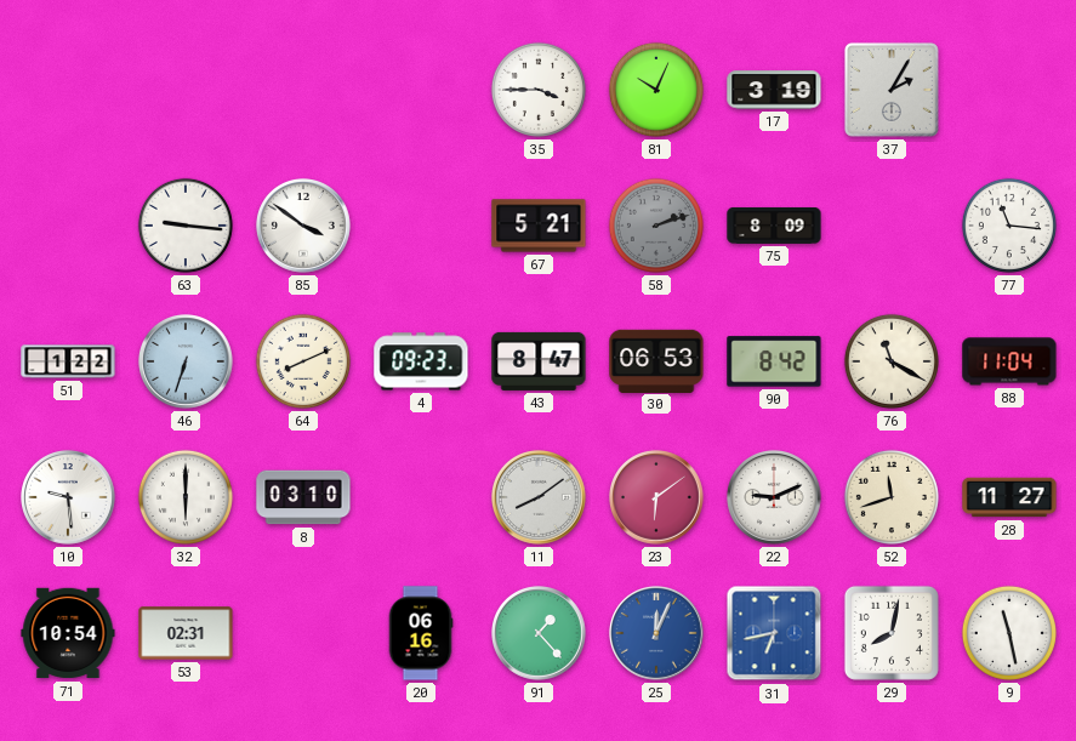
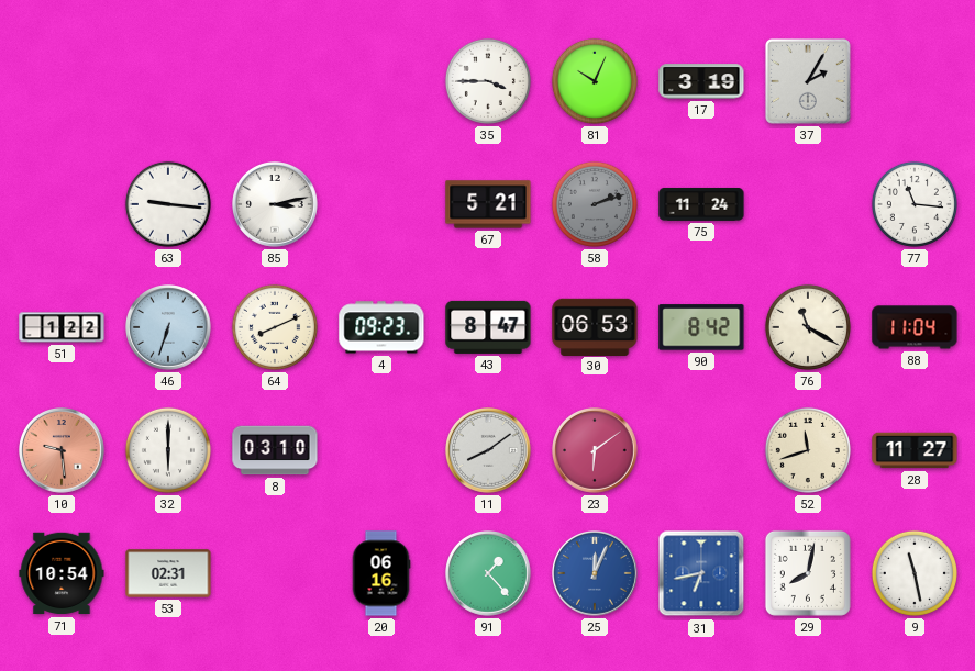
85: 3:51 -> 3:13
75: 8:09 -> 11:24
10 dial: white -> salmon
22: 9:11 -> none
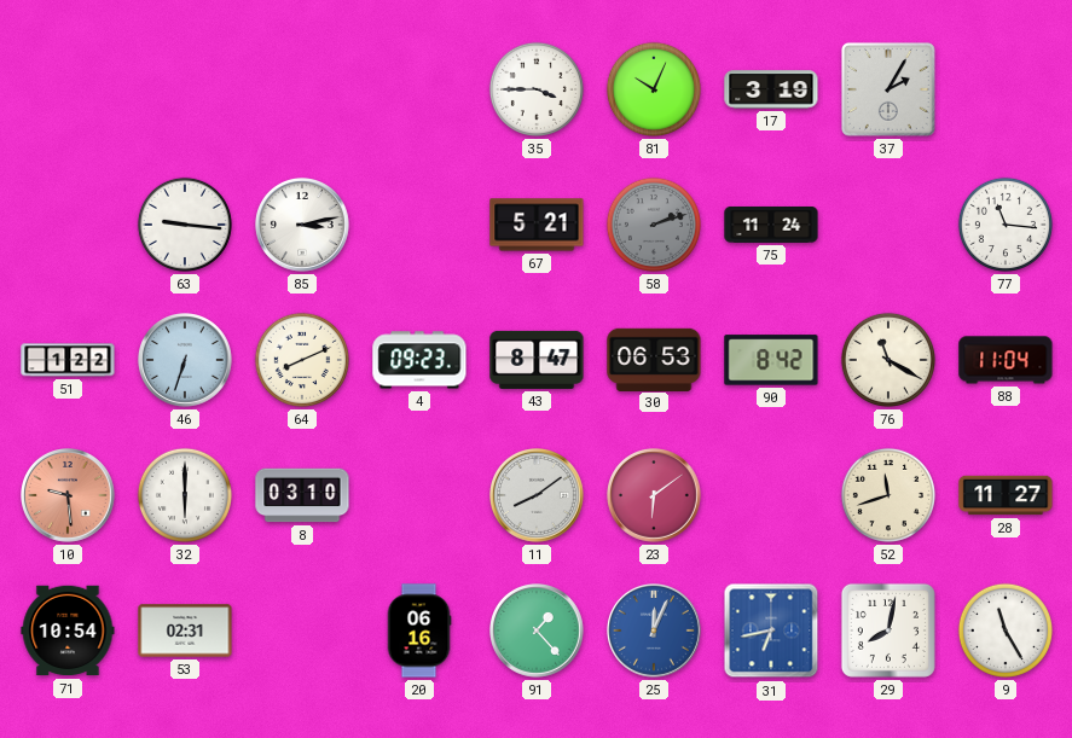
9: 11:28 -> 11:25
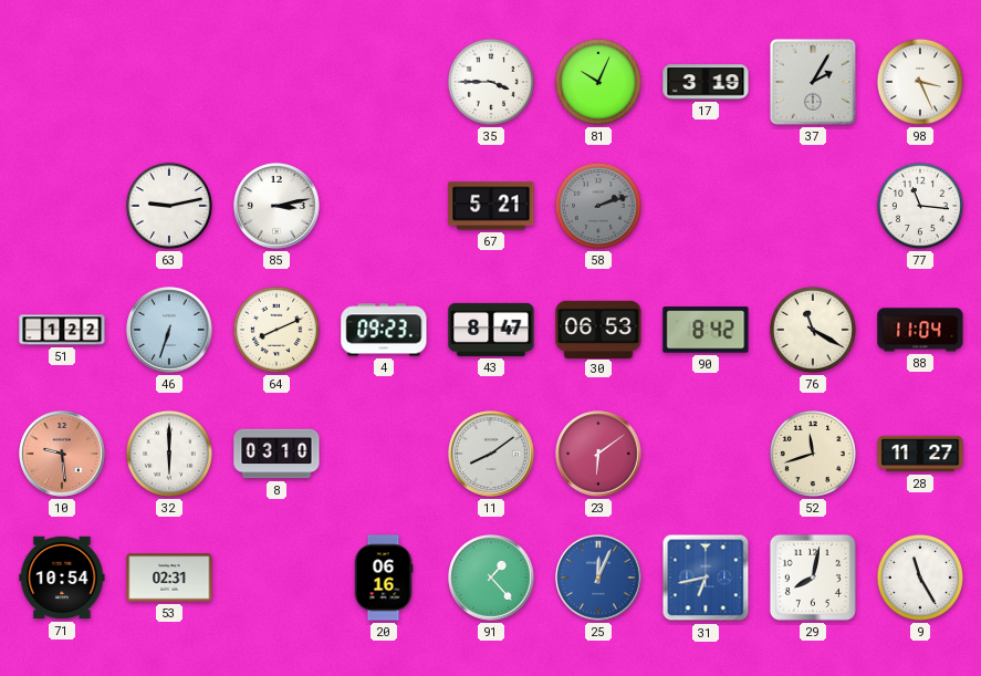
98: none -> 3:26
63: 9:16 -> 9:13
75: 11:24 -> none
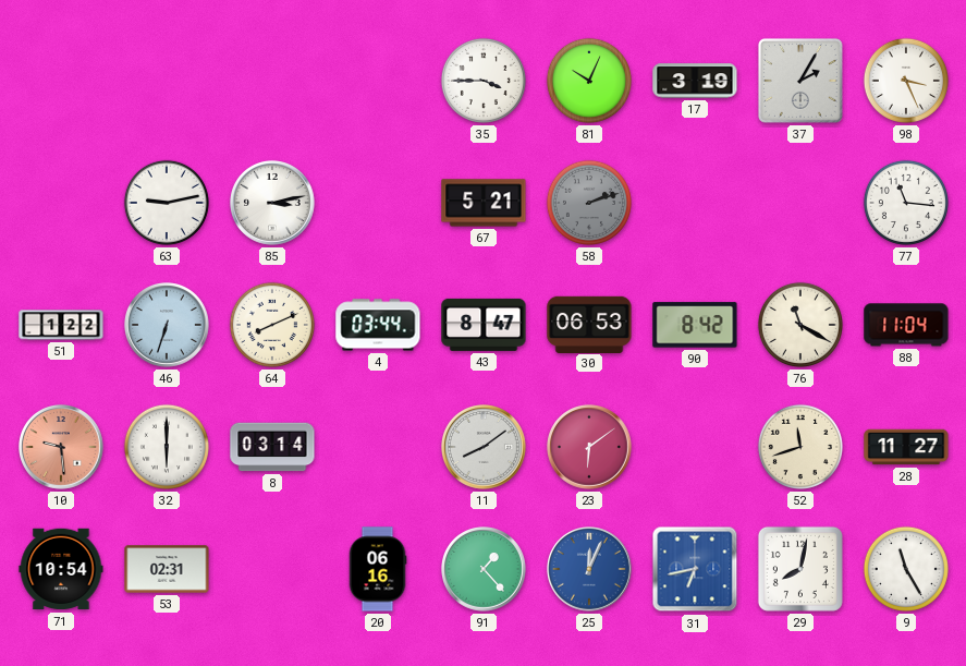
4: 09:23 -> 03:44
8: 03:10 -> 03:14
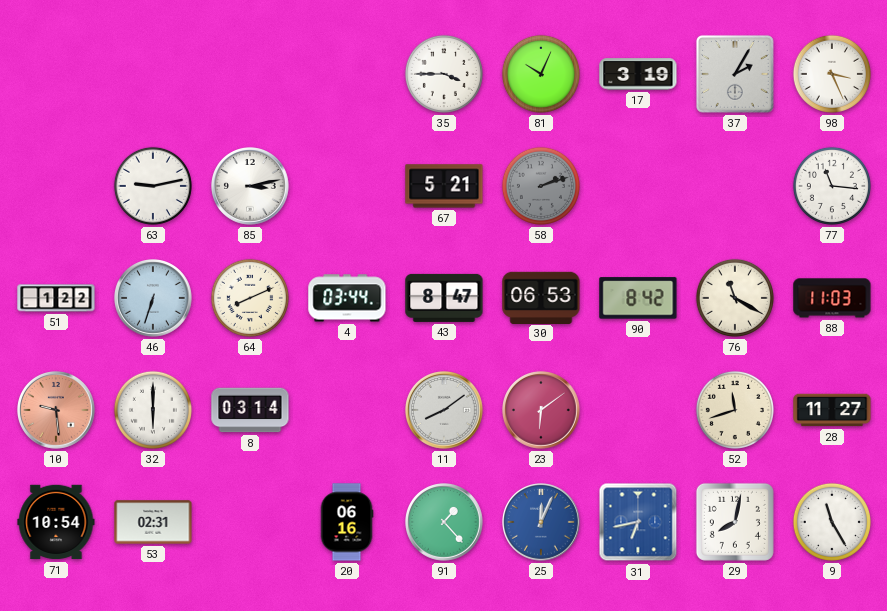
88: 11:04 -> 11:03
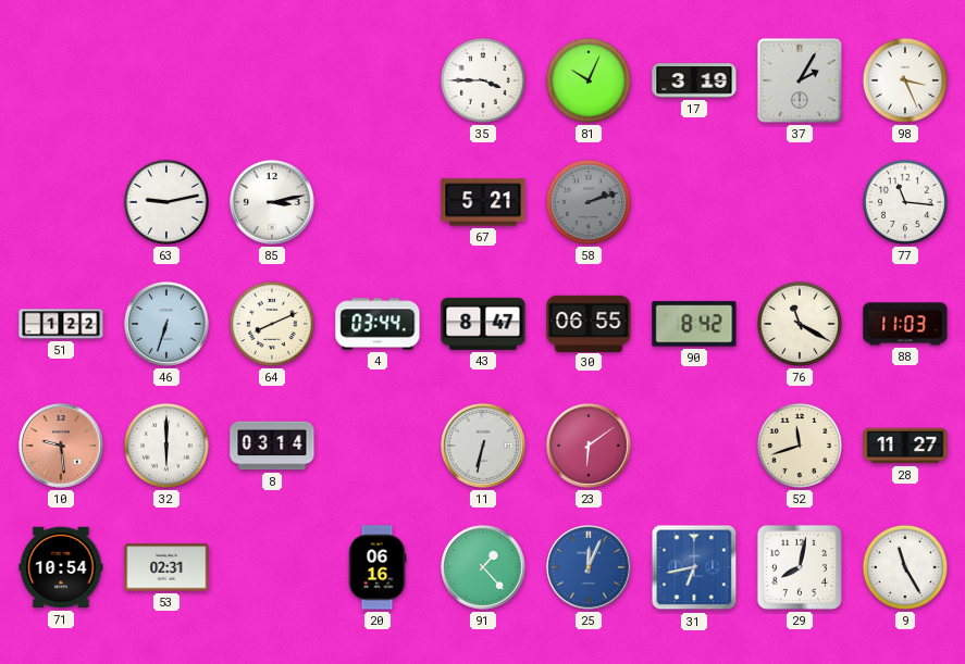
30: 06:53 -> 06:55
11: 8:09 -> 6:32
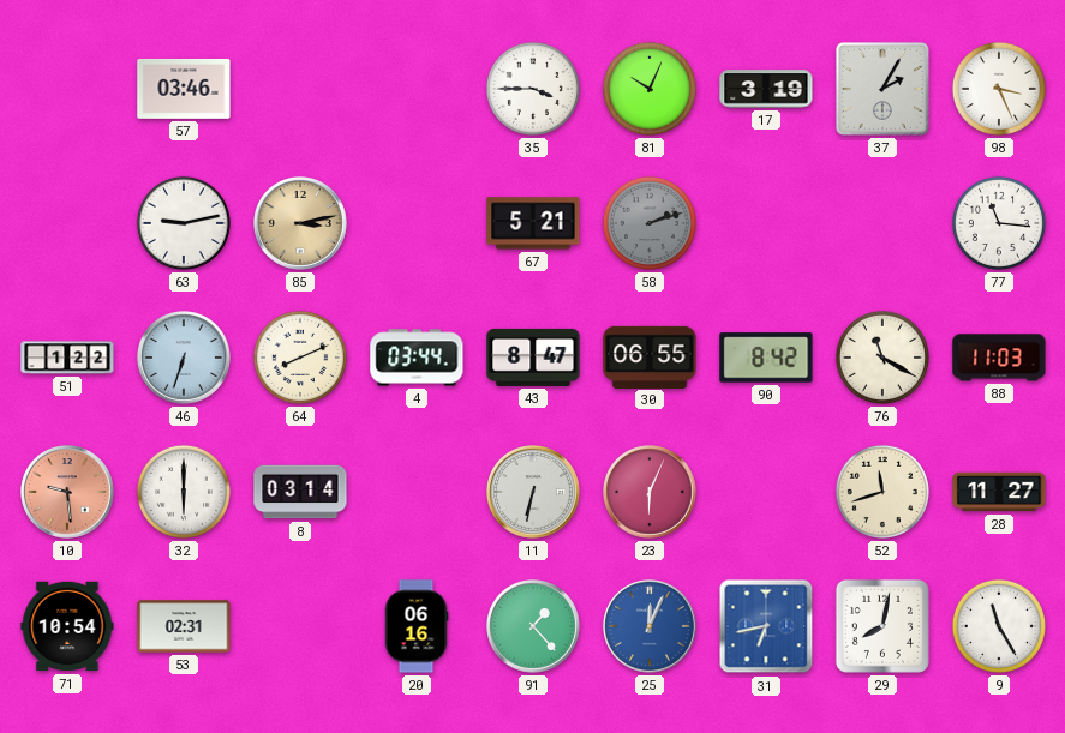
57: none -> 03:46
85 dial: white -> champagne
23: 6:09 -> 6:04
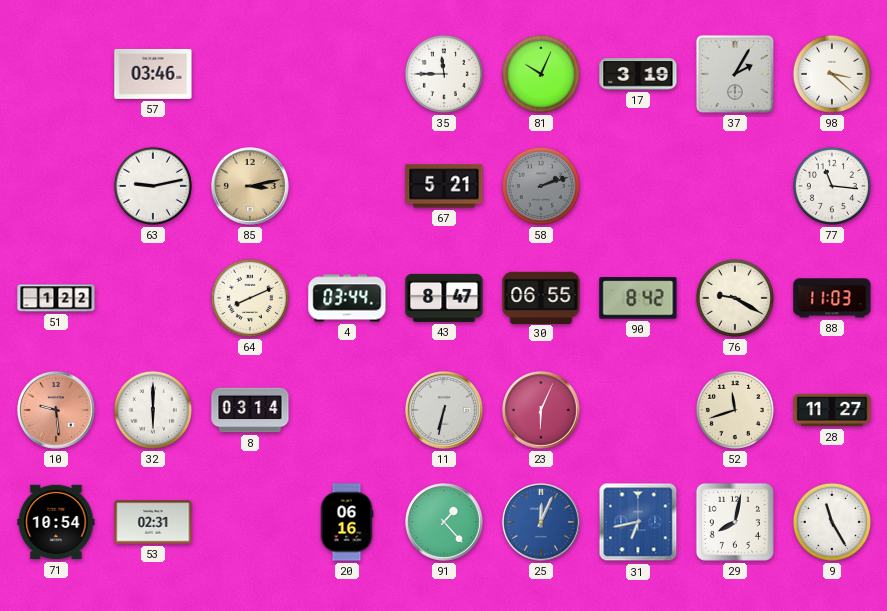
35: 3:45 -> 11:45
98: 3:26 -> 3:22
46: 6:33 -> none
76: 11:20 -> 9:20
